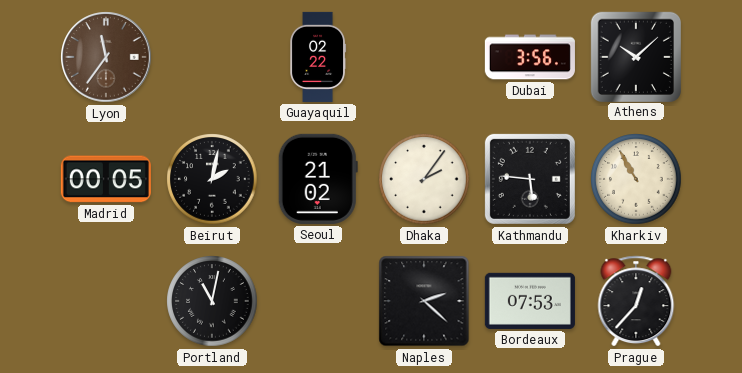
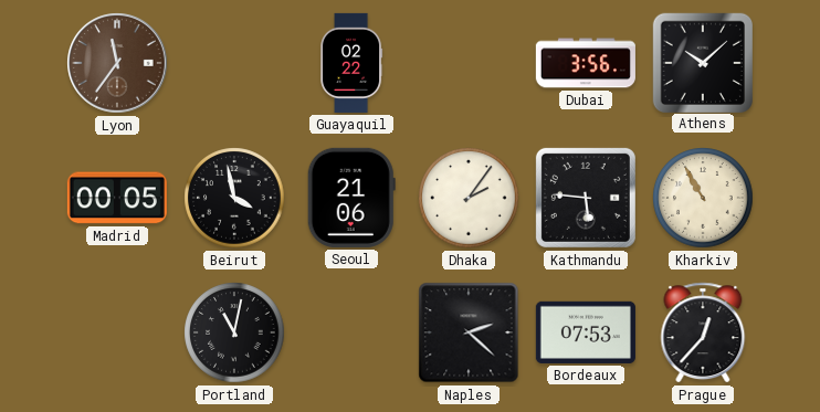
Beirut: 2:02 -> 3:58
Seoul: 21:02 -> 21:06
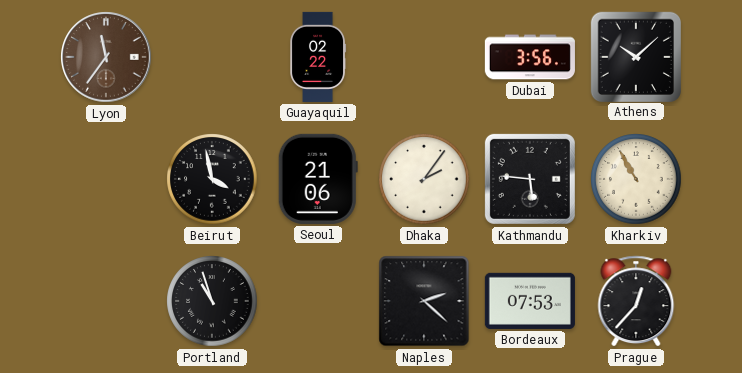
Madrid: 00:05 -> none
Portland: 11:02 -> 10:57
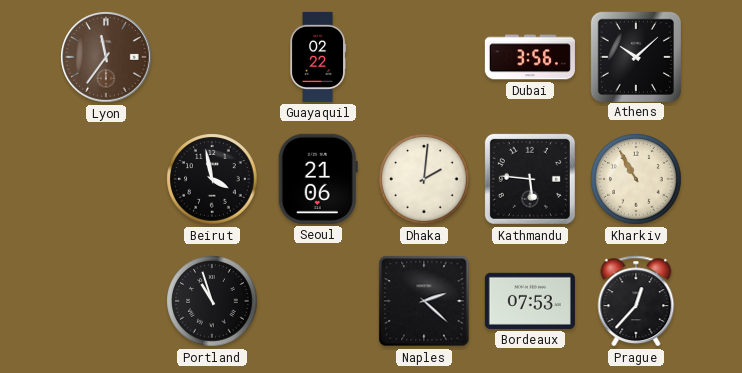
Dhaka: 2:06 -> 2:01
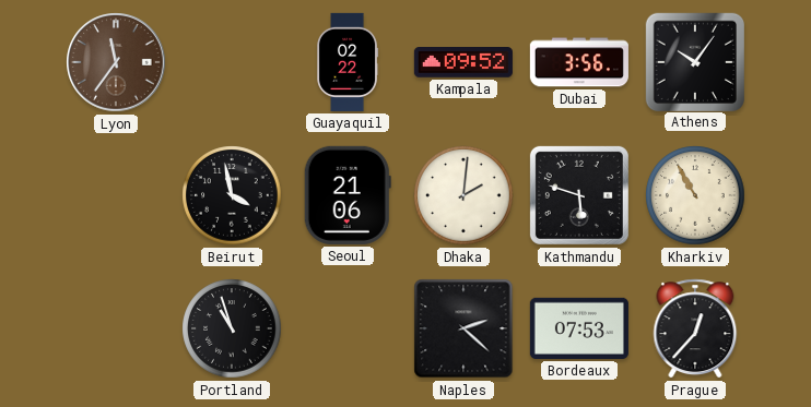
Kampala: none -> 09:52
Athens: 10:08 -> 10:06
Kathmandu: 5:46 -> 5:48
